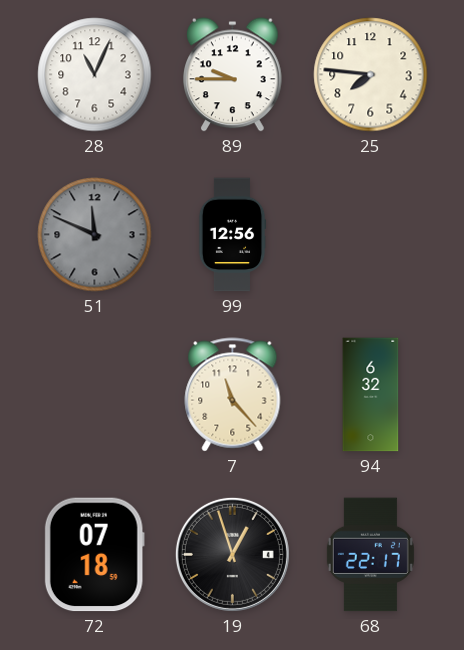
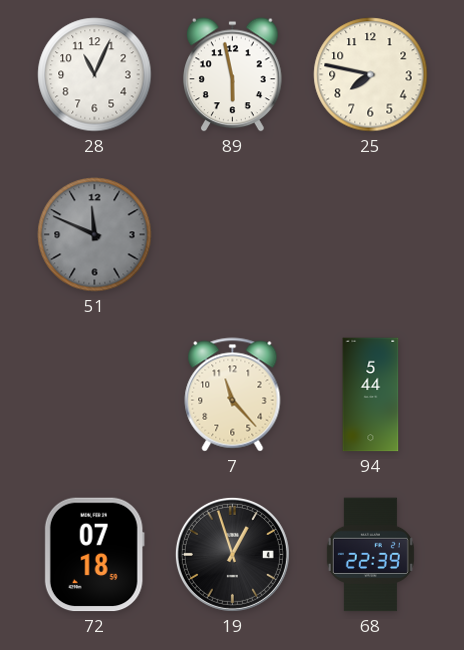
89: 9:45 -> 5:58
25: 7:46 -> 7:47
99: 12:56 -> none
94: 6:32 -> 5:44
68: 22:17 -> 22:39
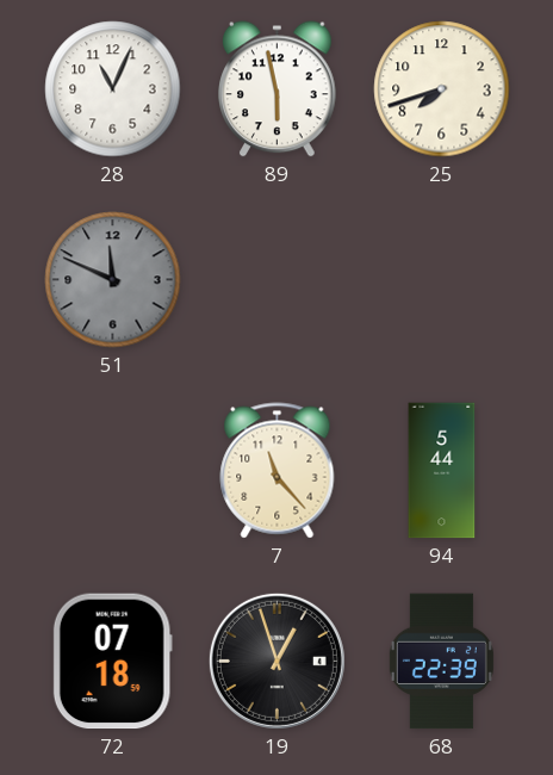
25: 7:47 -> 7:42
